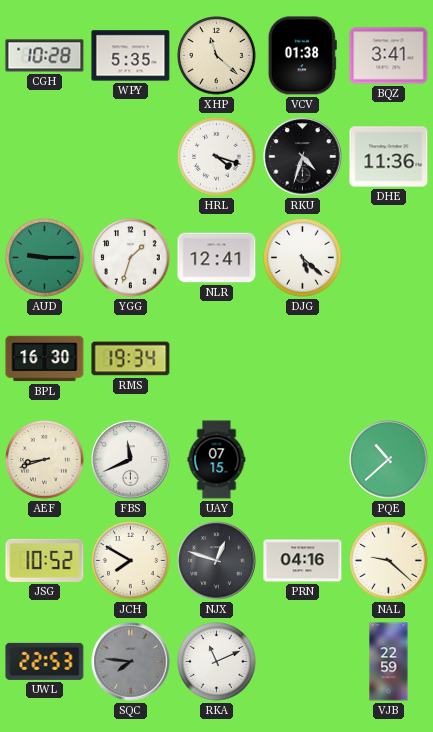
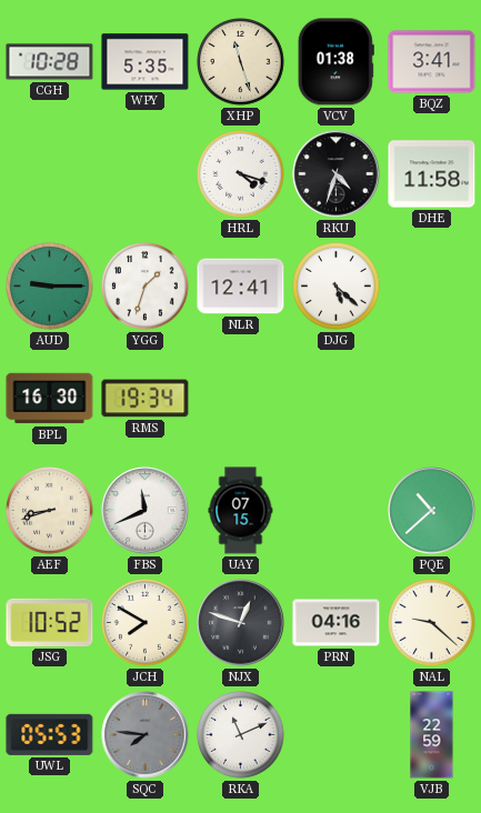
XHP: 11:22 -> 11:27
DHE: 11:36 -> 11:58
UWL: 22:53 -> 05:53
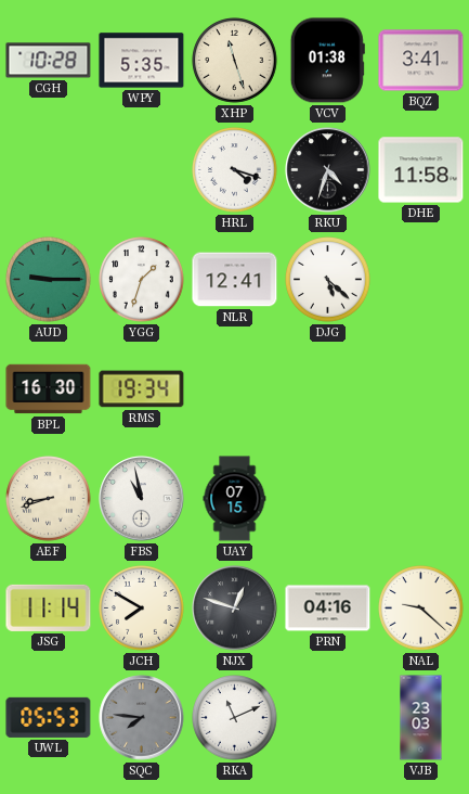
FBS: 11:41 -> 10:58
PQE: 10:38 -> none
JSG: 10:52 -> 11:14
VJB: 22:59 -> 23:03
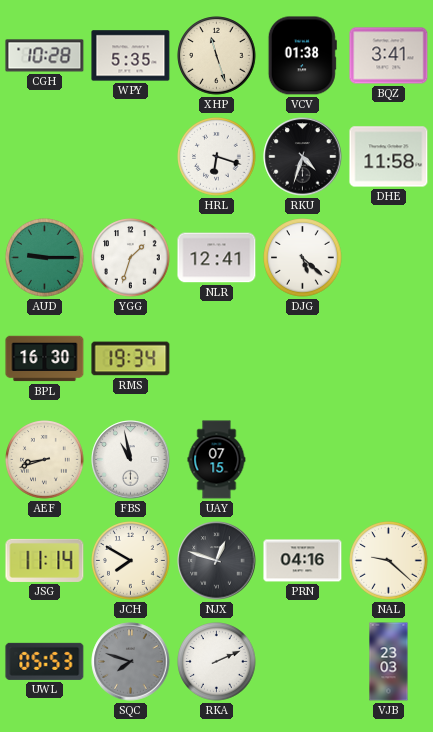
HRL: 4:18 -> 6:18
SQC: 7:46 -> 7:48
RKA: 11:11 -> 2:11
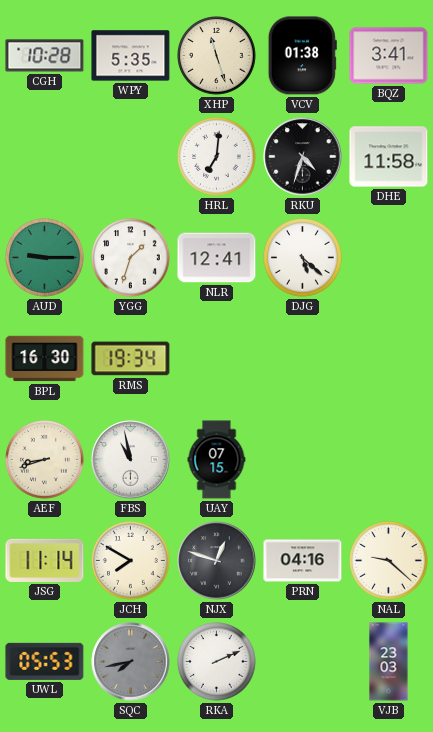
HRL: 6:18 -> 7:01
SQC: 7:48 -> 7:43
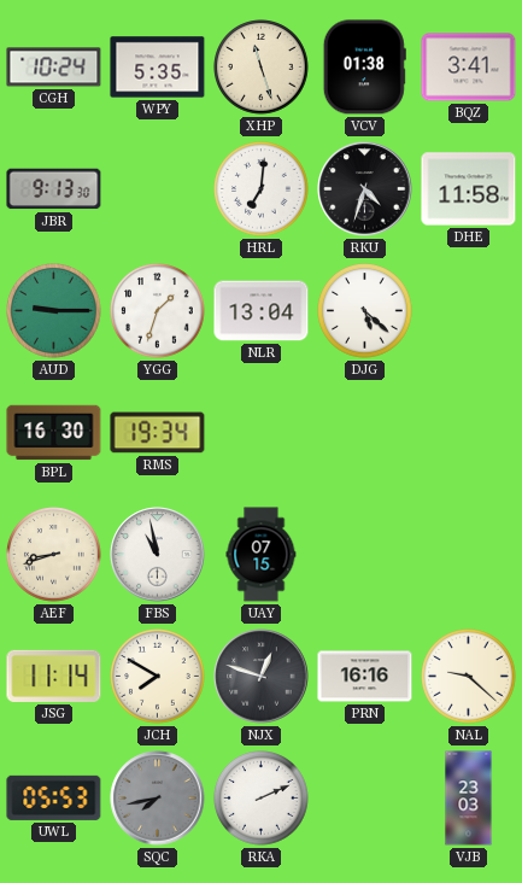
CGH: 10:28 -> 10:24
JBR: none -> 9:13
NLR: 12:41 -> 13:04
PRN: 04:16 -> 16:16
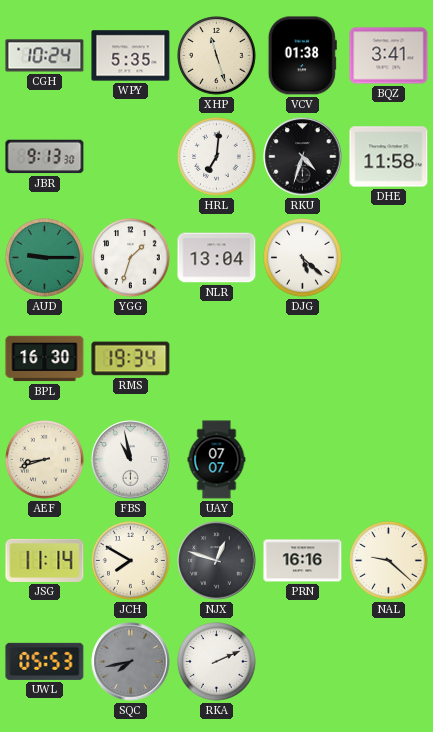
UAY: 07:15 -> 07:07
VJB: 23:03 -> none
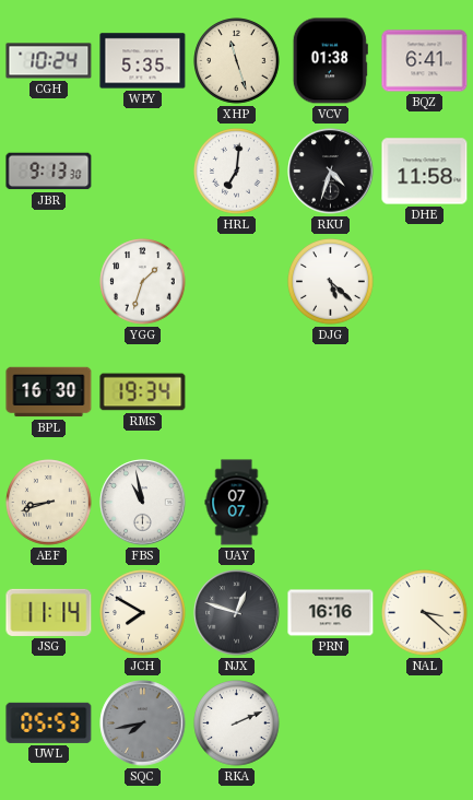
BQZ: 3:41 -> 6:41
AUD: 9:15 -> none
NLR: 13:04 -> none
NAL: 9:22 -> 3:22
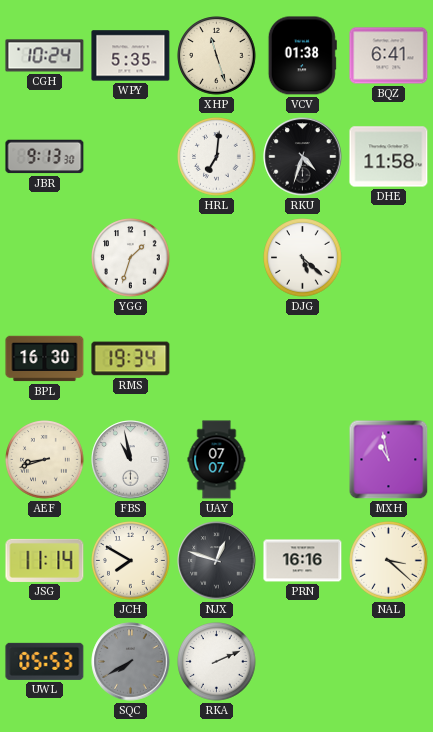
MXH: none -> 10:58
SQC: 7:43 -> 7:40
